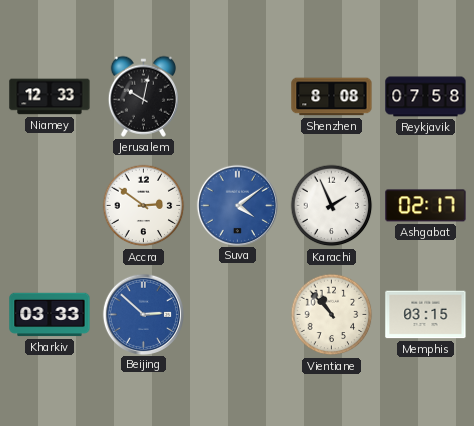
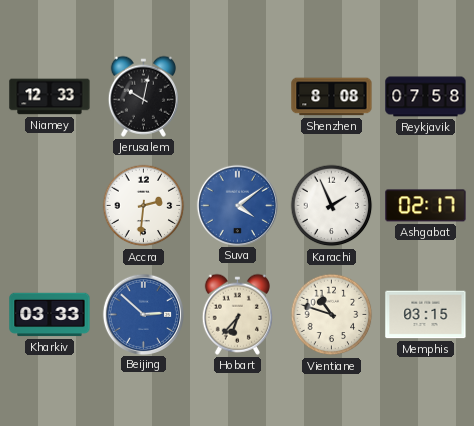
Accra: 2:51 -> 2:31
Hobart: none -> 6:37
Vientiane: 10:53 -> 10:48
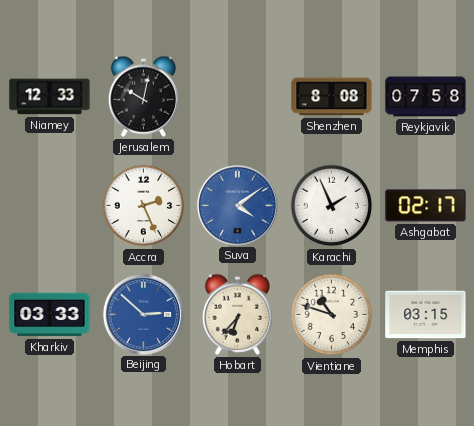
Accra: 2:31 -> 2:26
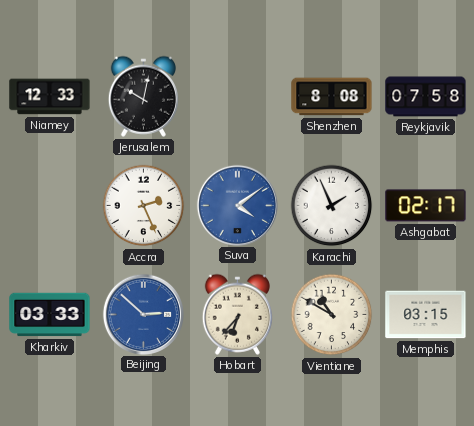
Vientiane: 10:48 -> 10:50
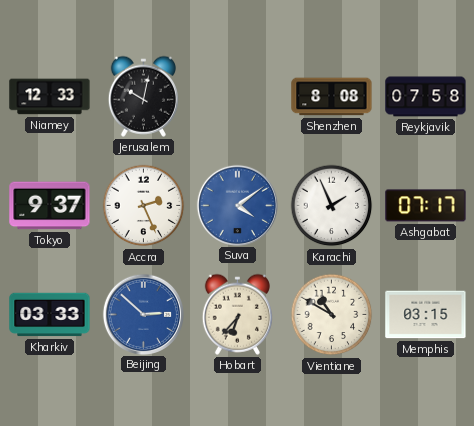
Tokyo: none -> 9:37
Ashgabat: 02:17 -> 07:17
